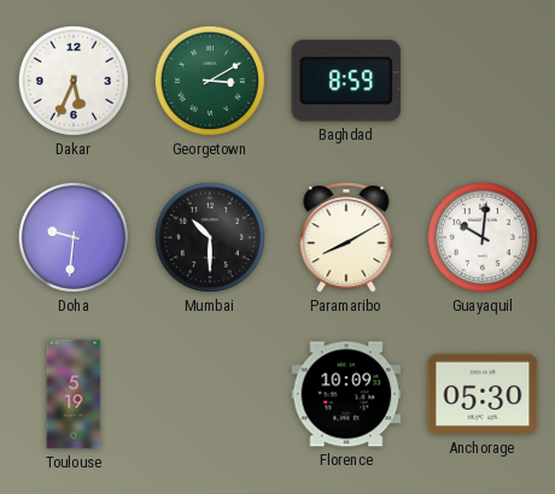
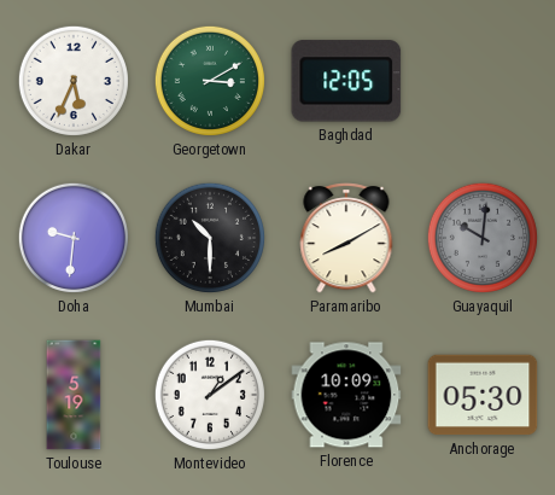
Baghdad: 8:59 -> 12:05
Guayaquil dial: white -> grey
Montevideo: none -> 1:09
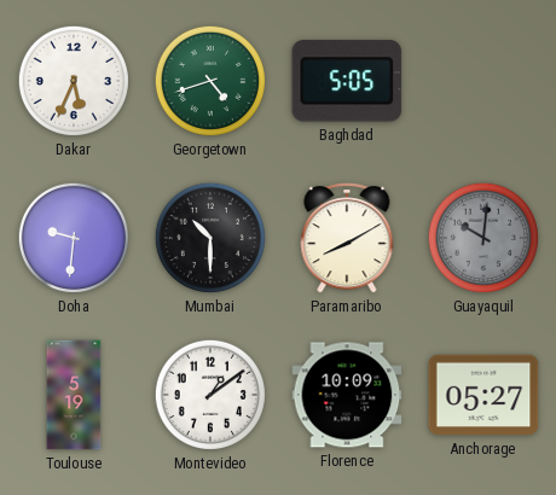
Georgetown: 3:10 -> 4:42
Baghdad: 12:05 -> 5:05
Anchorage: 05:30 -> 05:27
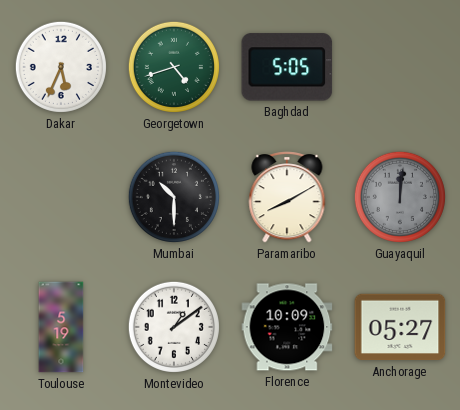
Doha: 9:31 -> none
Guayaquil: 10:01 -> 12:01
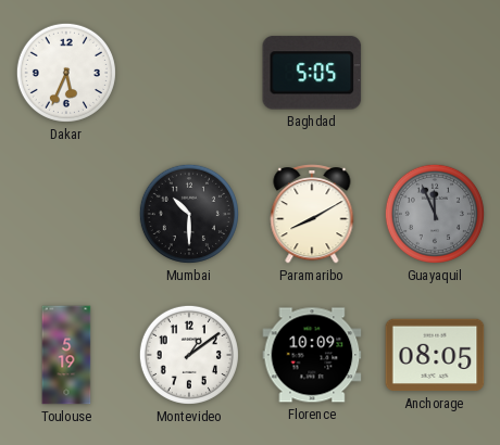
Georgetown: 4:42 -> none
Guayaquil: 12:01 -> 11:56
Anchorage: 05:27 -> 08:05
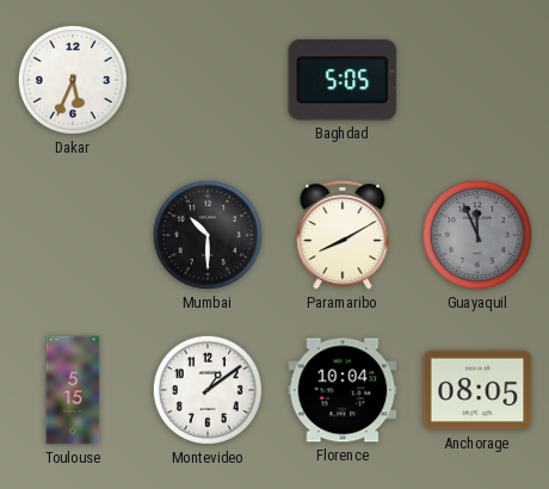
Toulouse: 5:19 -> 5:15
Florence: 10:09 -> 10:04
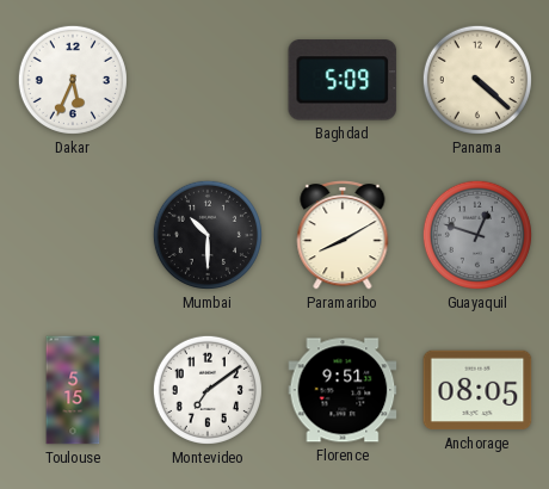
Baghdad: 5:05 -> 5:09
Panama: none -> 4:22
Guayaquil: 11:56 -> 12:48
Montevideo: 1:09 -> 7:09
Florence: 10:04 -> 9:51
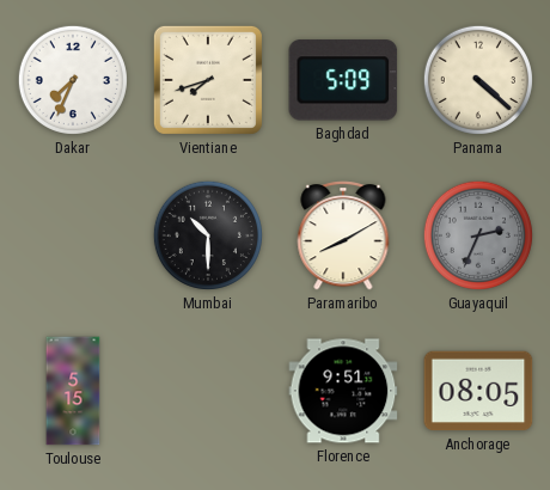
Dakar: 5:34 -> 7:34
Vientiane: none -> 7:42
Guayaquil: 12:48 -> 2:34
Montevideo: 7:09 -> none
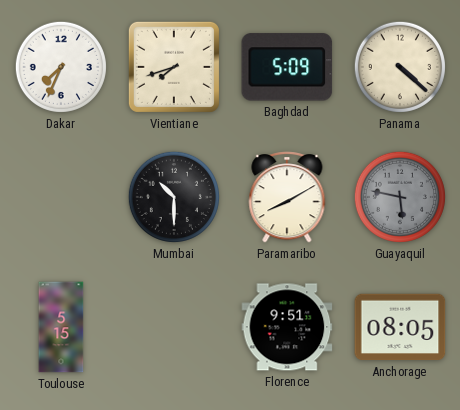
Guayaquil: 2:34 -> 5:47
